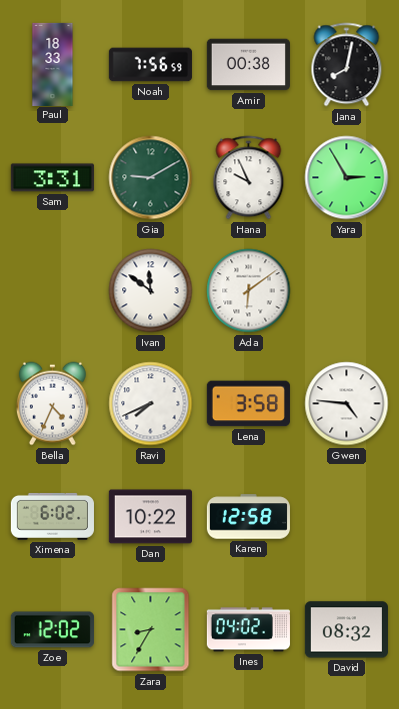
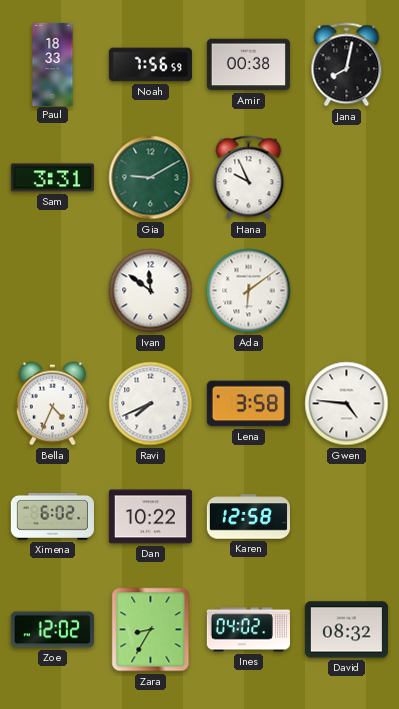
Yara: 2:55 -> none
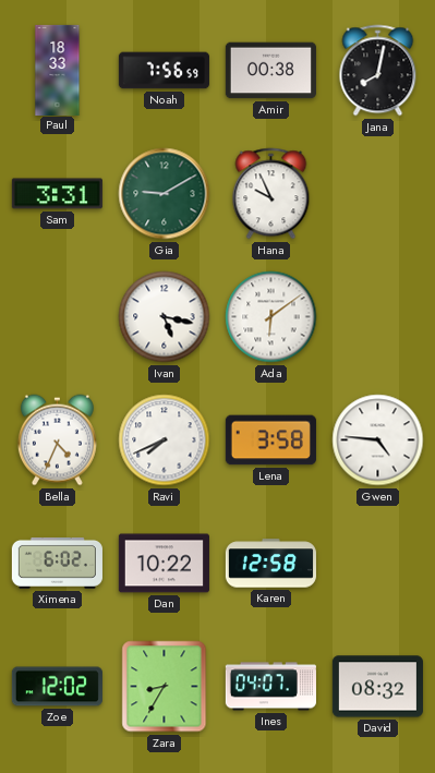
Ivan: 11:51 -> 5:17
Ines: 04:02 -> 04:07
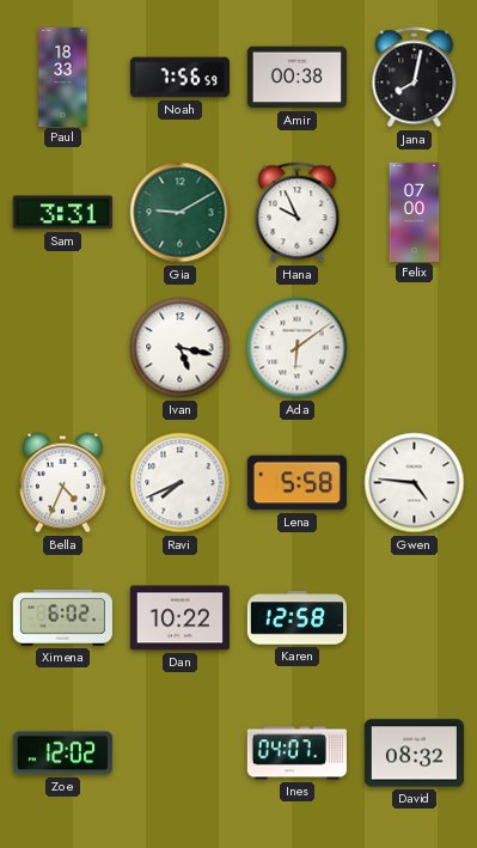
Felix: none -> 07:00
Lena: 3:58 -> 5:58
Zara: 8:35 -> none
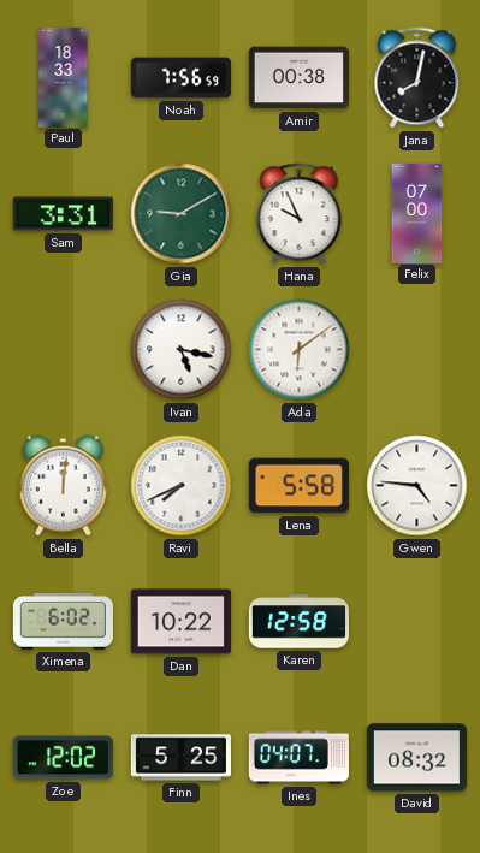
Bella: 4:34 -> 12:01
Finn: none -> 5:25
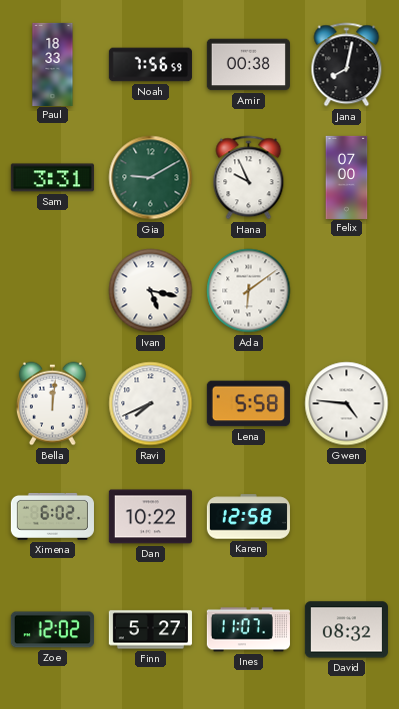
Finn: 5:25 -> 5:27
Ines: 04:07 -> 11:07
